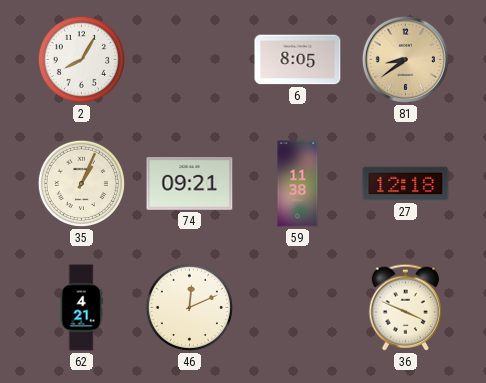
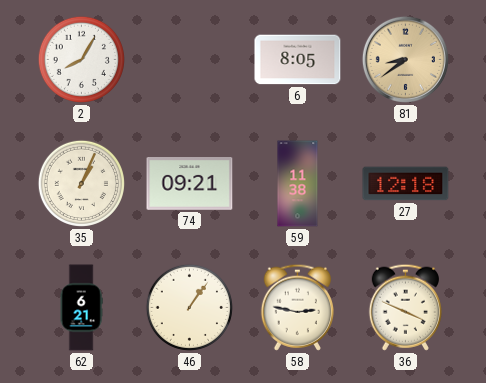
62: 4:21 -> 6:21
46: 12:11 -> 1:06
58: none -> 2:47
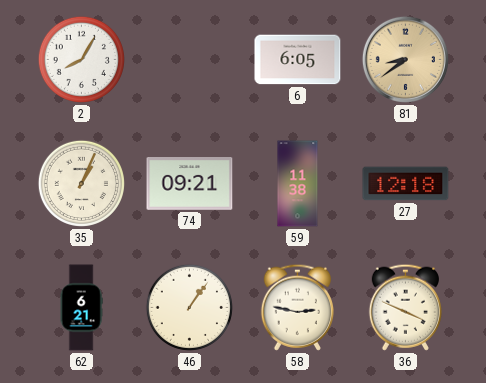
6: 8:05 -> 6:05
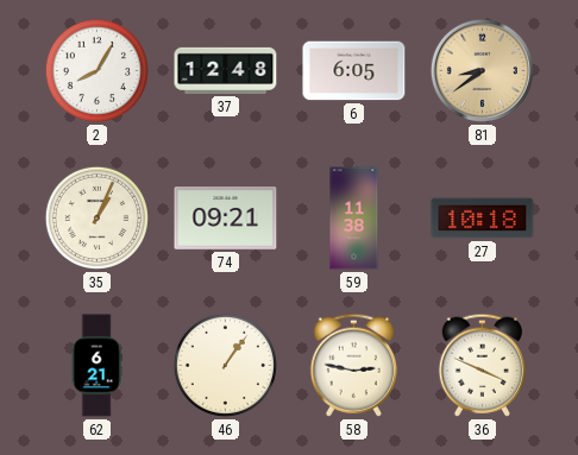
37: none -> 12:48
27: 12:18 -> 10:18
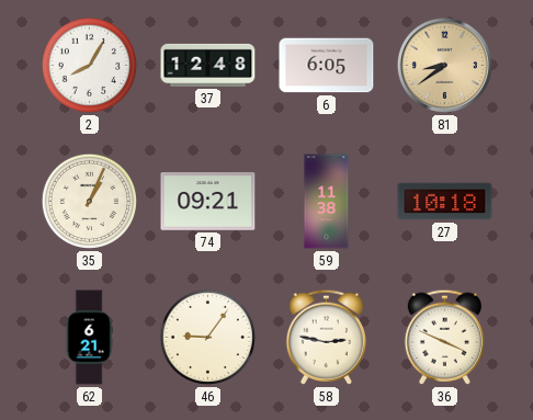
46: 1:06 -> 9:06
